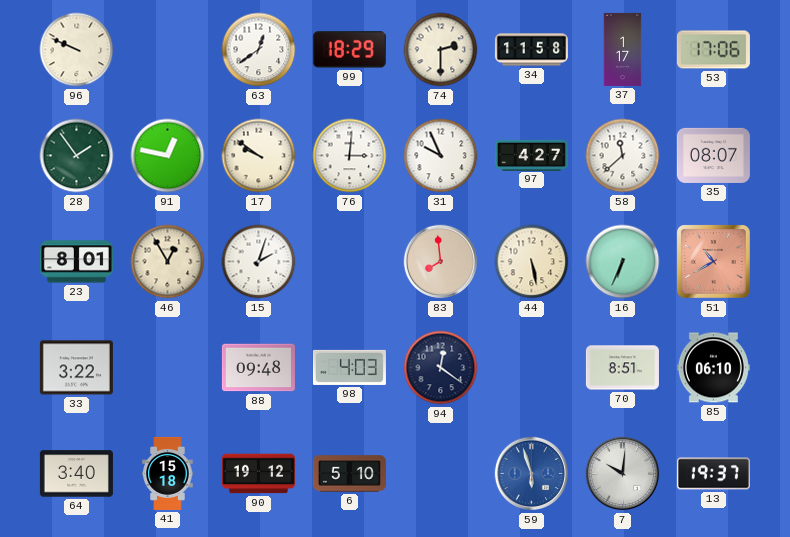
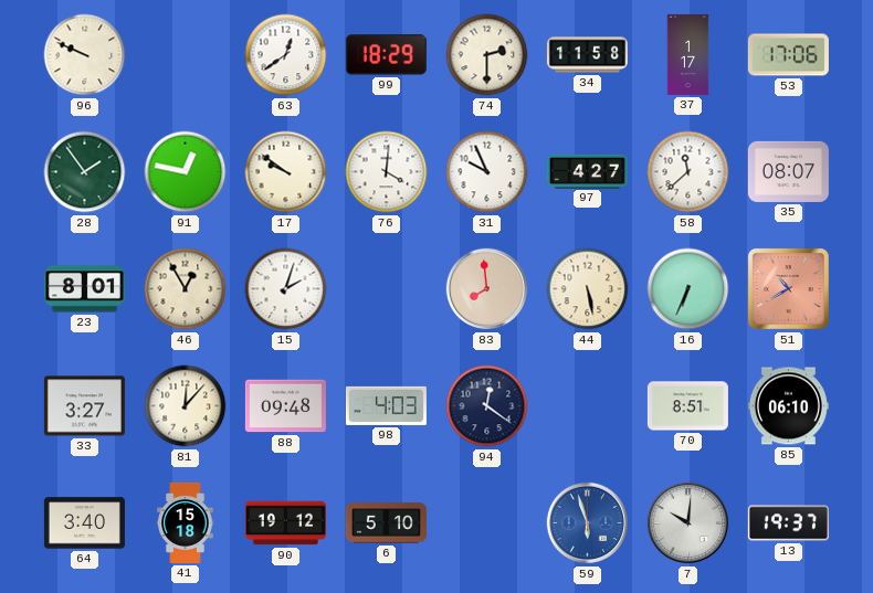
76: 3:01 -> 4:01
33: 3:22 -> 3:27
81: none -> 12:07
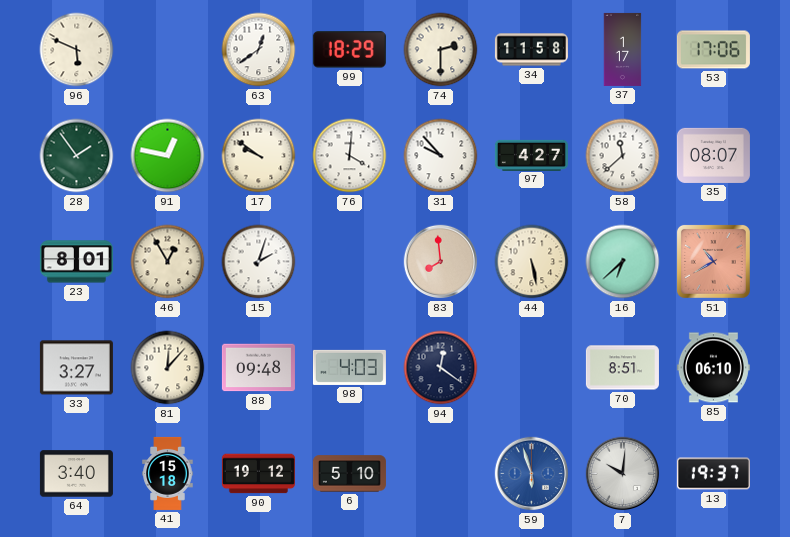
96: 9:49 -> 5:49
31: 9:56 -> 9:53
16: 6:34 -> 6:38
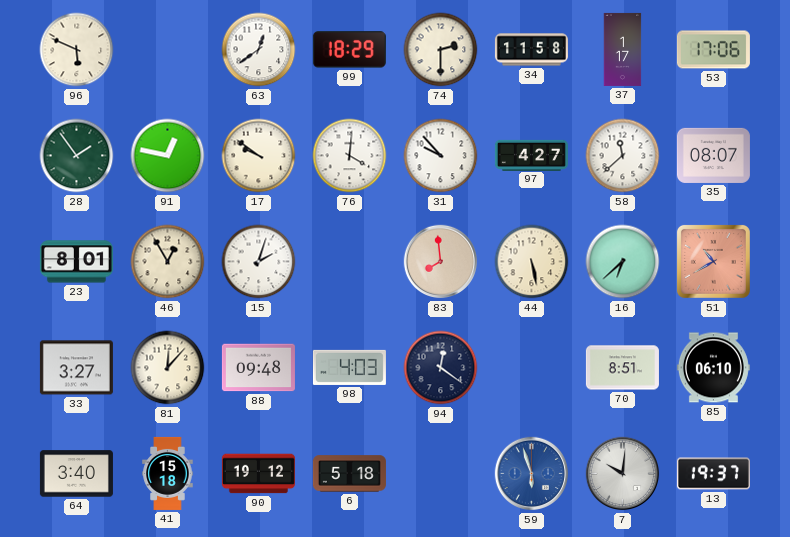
6: 5:10 -> 5:18
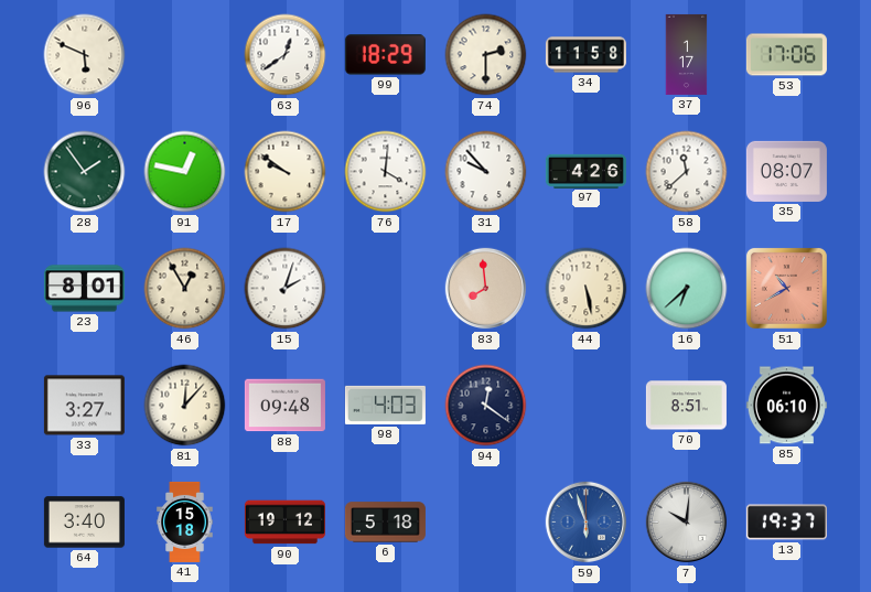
97: 4:27 -> 4:26
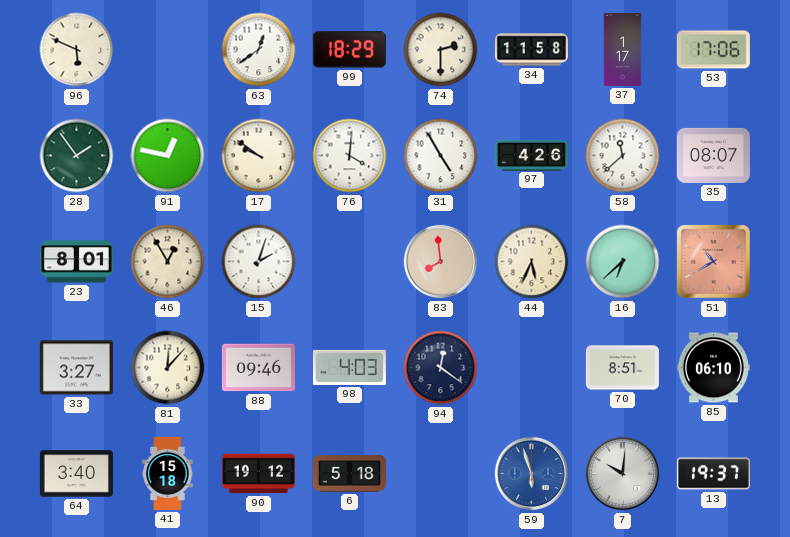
31: 9:53 -> 4:55
44: 5:28 -> 5:34
88: 09:48 -> 09:46
